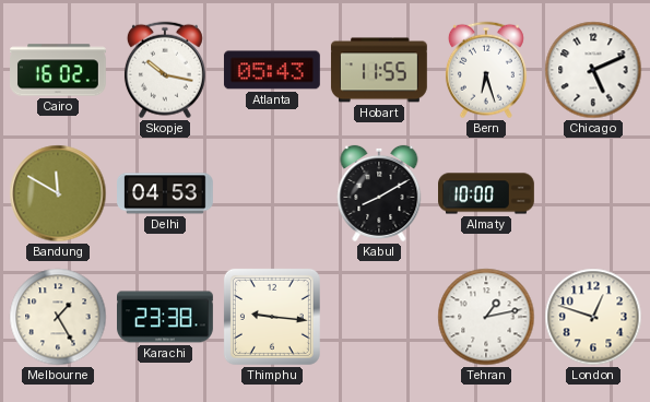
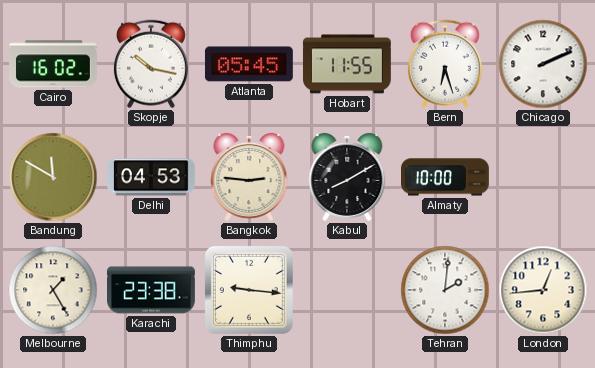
Atlanta: 05:43 -> 05:45
Chicago: 5:11 -> 2:11
Bangkok: none -> 2:46
Tehran: 1:13 -> 2:01
London: 12:48 -> 12:44
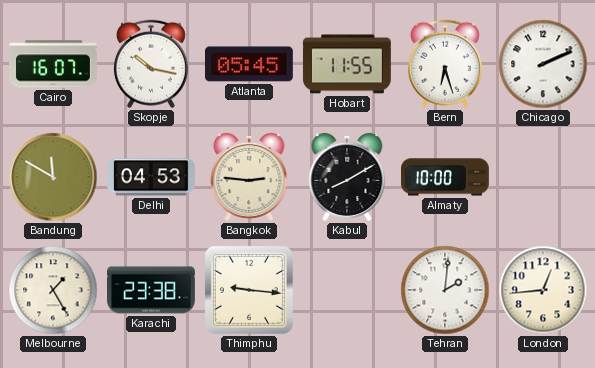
Cairo: 16:02 -> 16:07
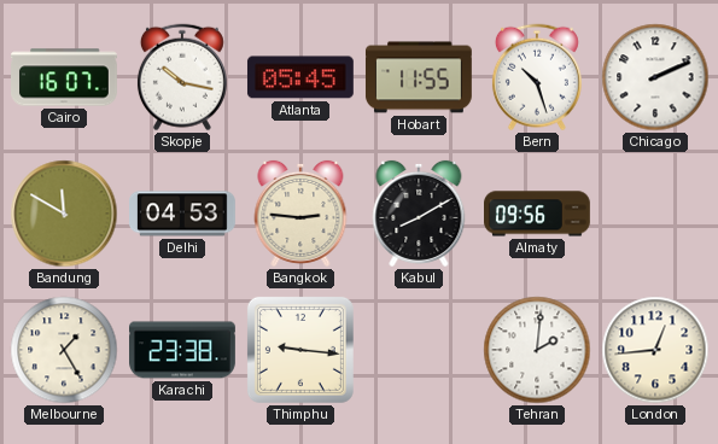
Bern: 6:27 -> 10:27
Almaty: 10:00 -> 09:56
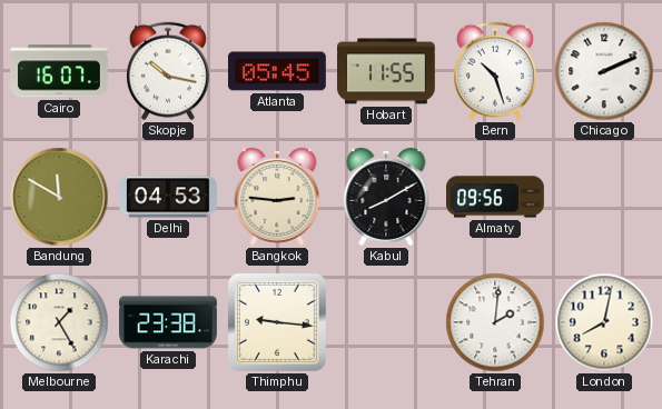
London: 12:44 -> 8:02
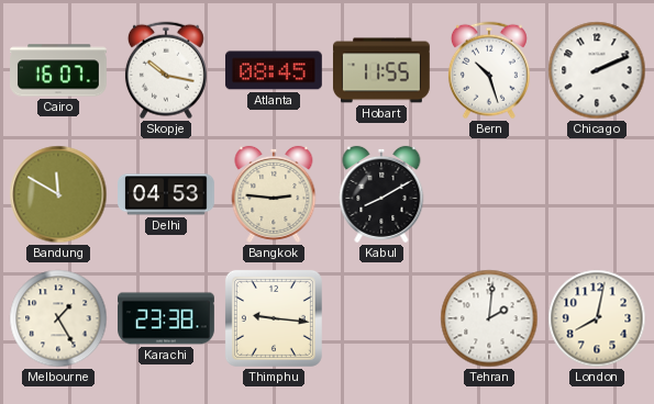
Atlanta: 05:45 -> 08:45
Almaty: 09:56 -> none
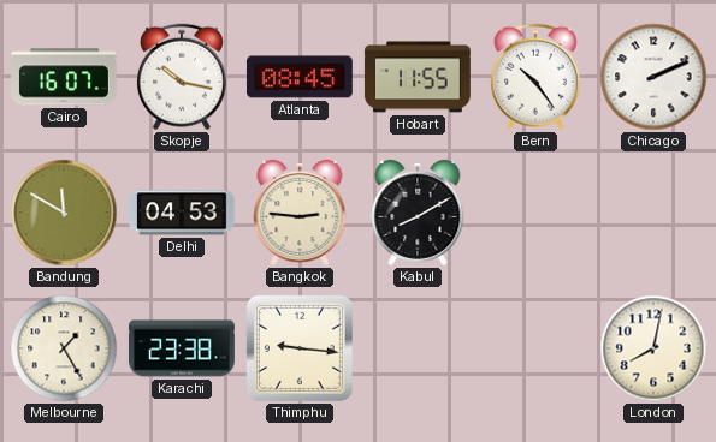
Bern: 10:27 -> 10:24
Tehran: 2:01 -> none
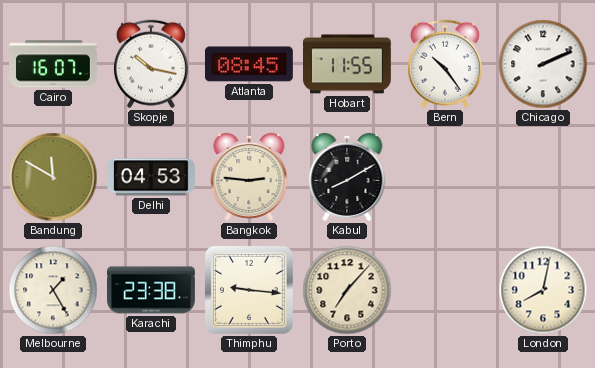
Porto: none -> 7:07
